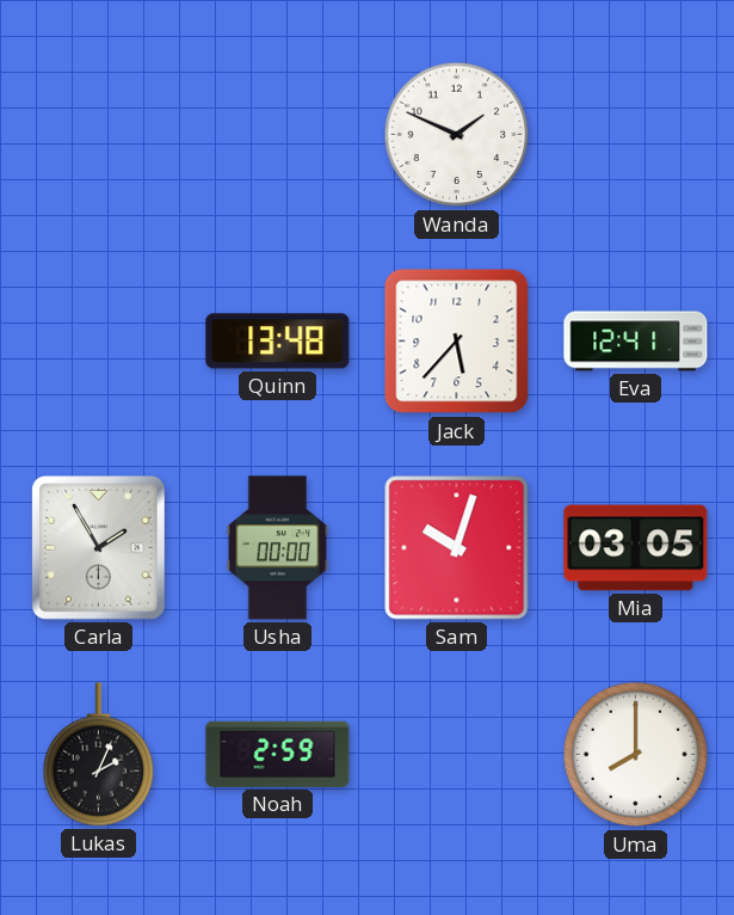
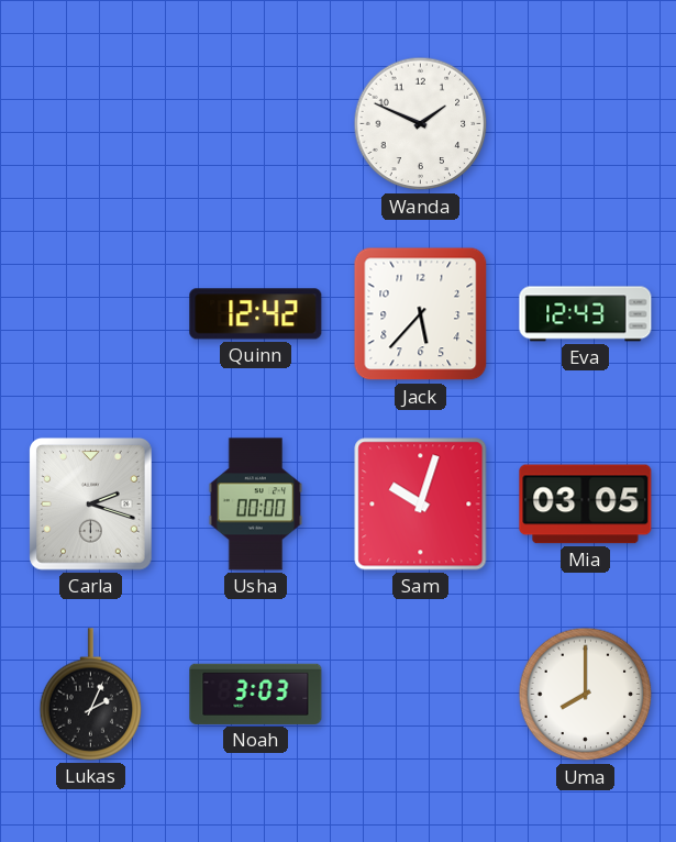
Quinn: 13:48 -> 12:42
Eva: 12:41 -> 12:43
Carla: 1:55 -> 2:18
Noah: 2:59 -> 3:03
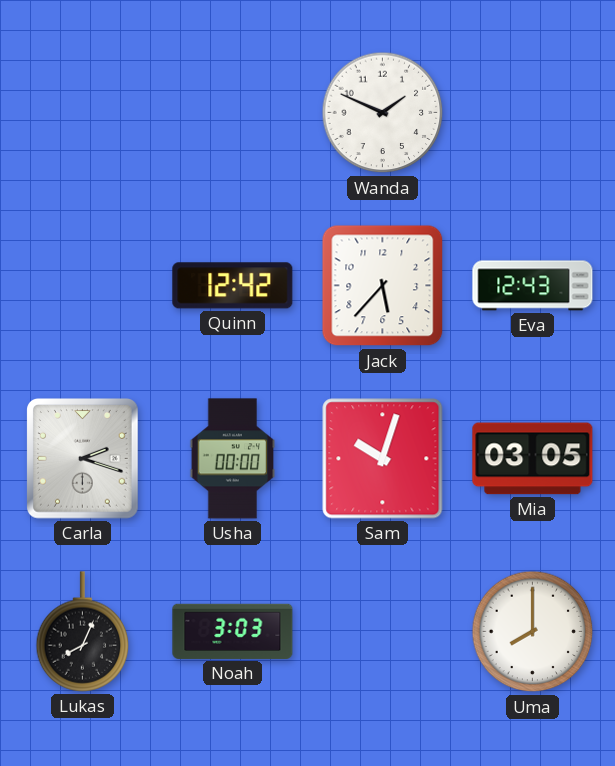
Lukas: 2:04 -> 8:04
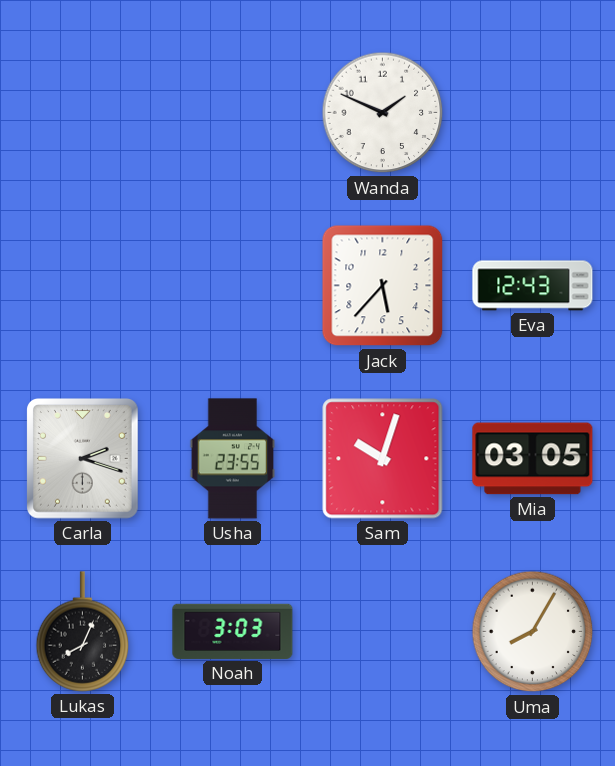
Quinn: 12:42 -> none
Usha: 00:00 -> 23:55
Uma: 8:00 -> 8:05
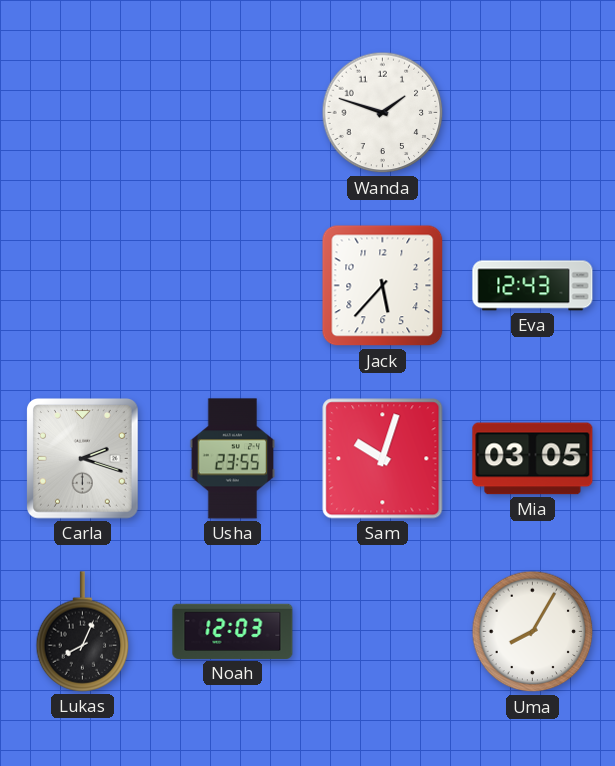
Wanda: 1:49 -> 1:48
Noah: 3:03 -> 12:03
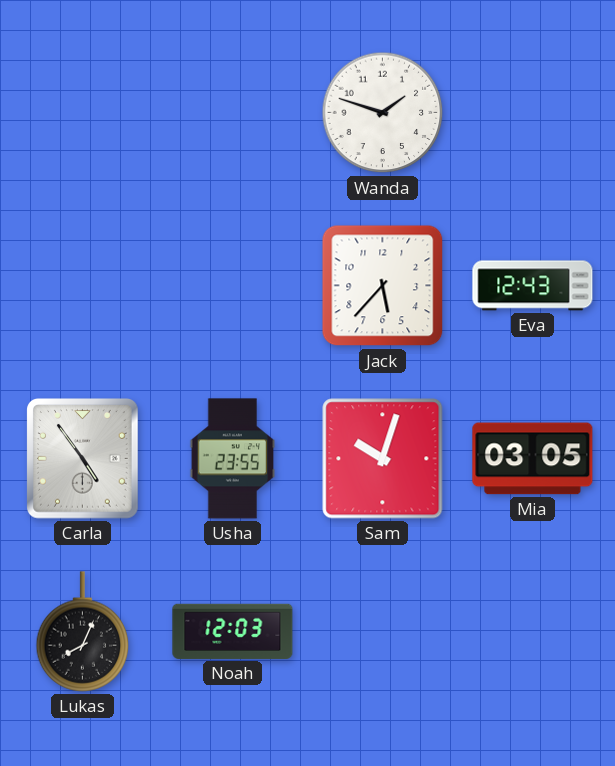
Carla: 2:18 -> 4:54
Uma: 8:05 -> none
